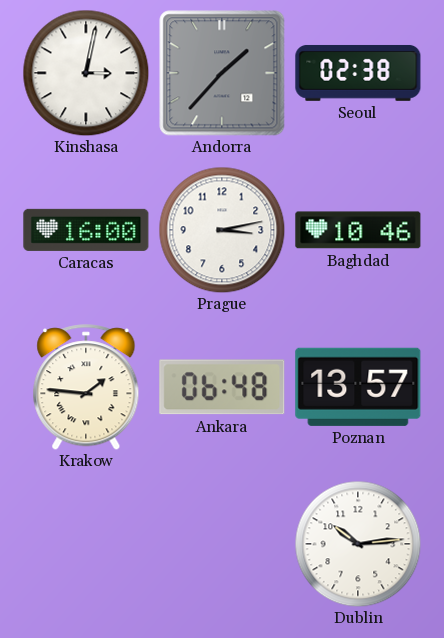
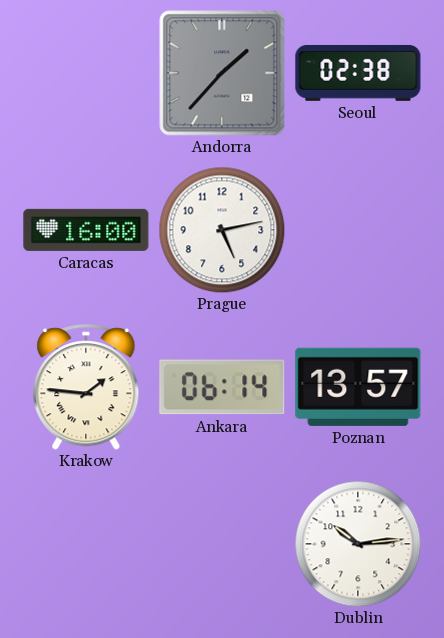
Kinshasa: 3:02 -> none
Prague: 3:13 -> 5:13
Baghdad: 10:46 -> none
Ankara: 06:48 -> 06:14
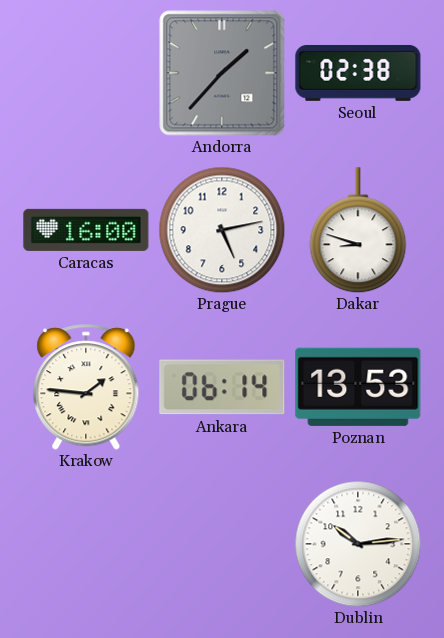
Dakar: none -> 8:48
Poznan: 13:57 -> 13:53
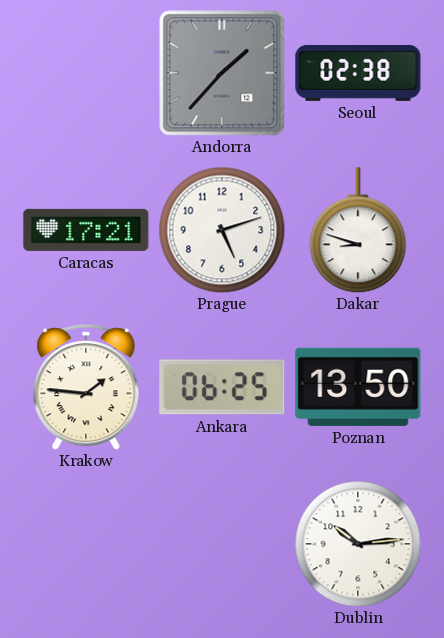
Caracas: 16:00 -> 17:21
Prague: 5:13 -> 5:12
Ankara: 06:14 -> 06:25
Poznan: 13:53 -> 13:50
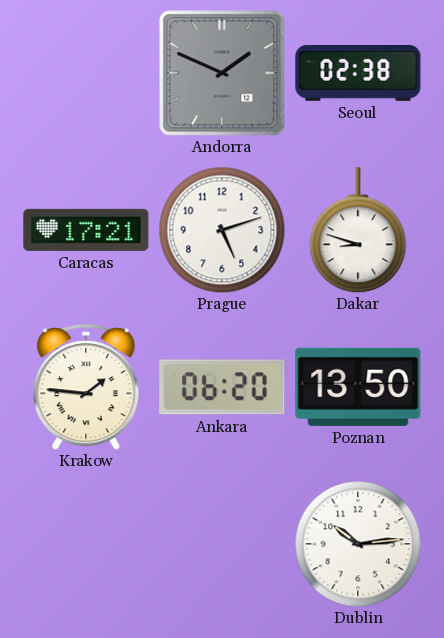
Andorra: 1:37 -> 1:49
Ankara: 06:25 -> 06:20
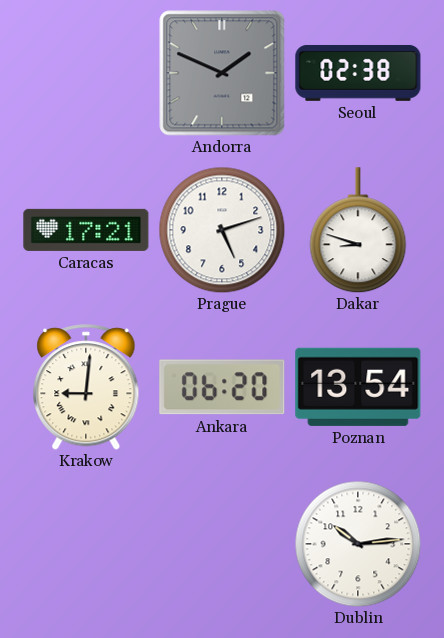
Krakow: 1:46 -> 9:01
Poznan: 13:50 -> 13:54
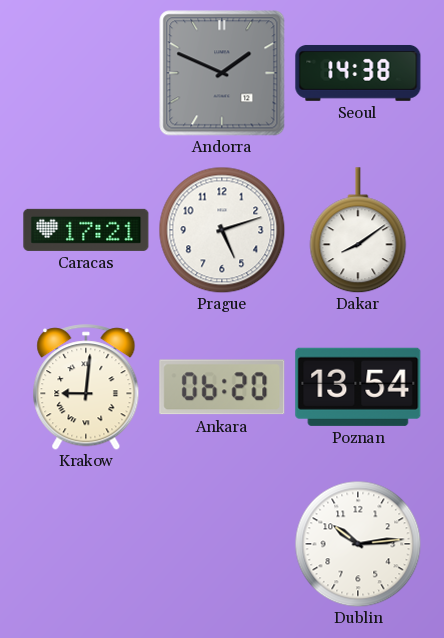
Seoul: 02:38 -> 14:38
Dakar: 8:48 -> 8:09
